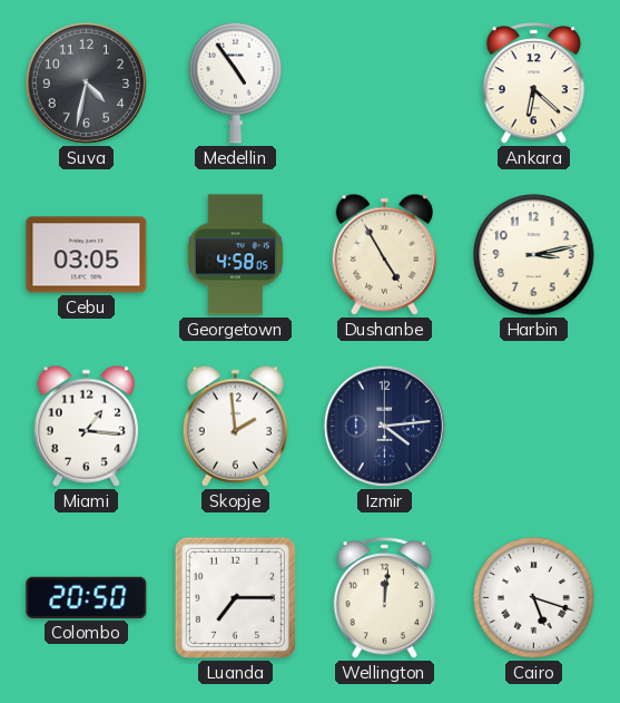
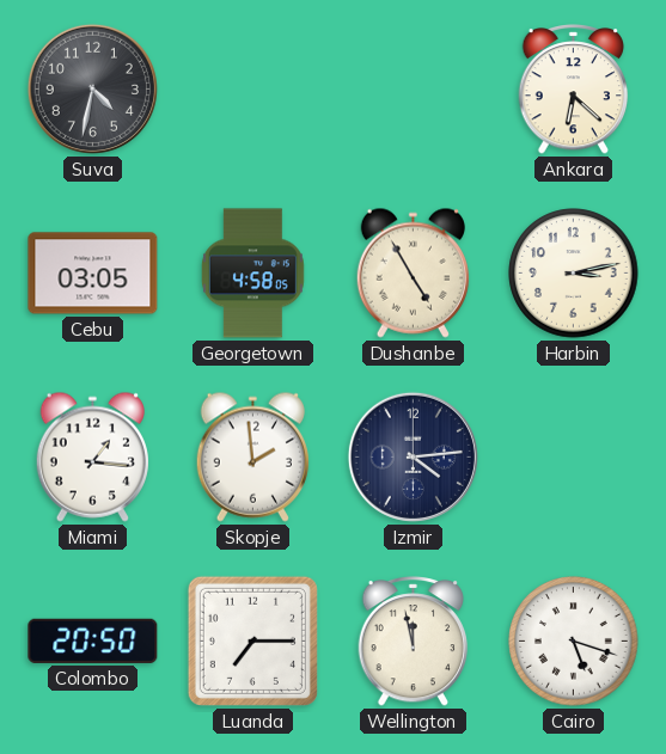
Medellin: 4:54 -> none
Wellington: 12:01 -> 11:58
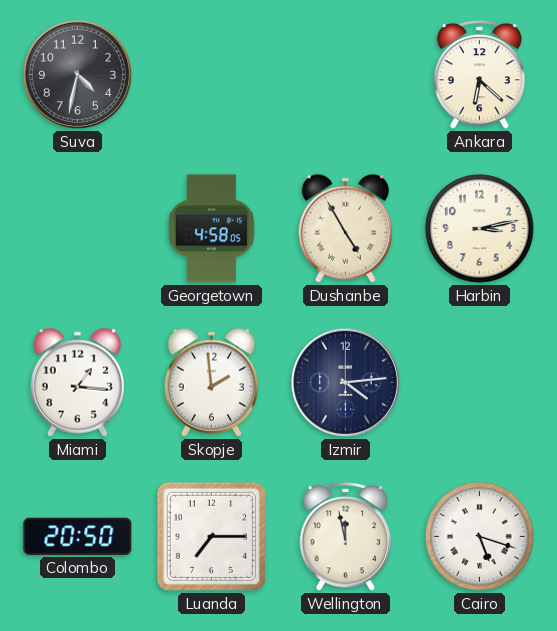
Cebu: 03:05 -> none
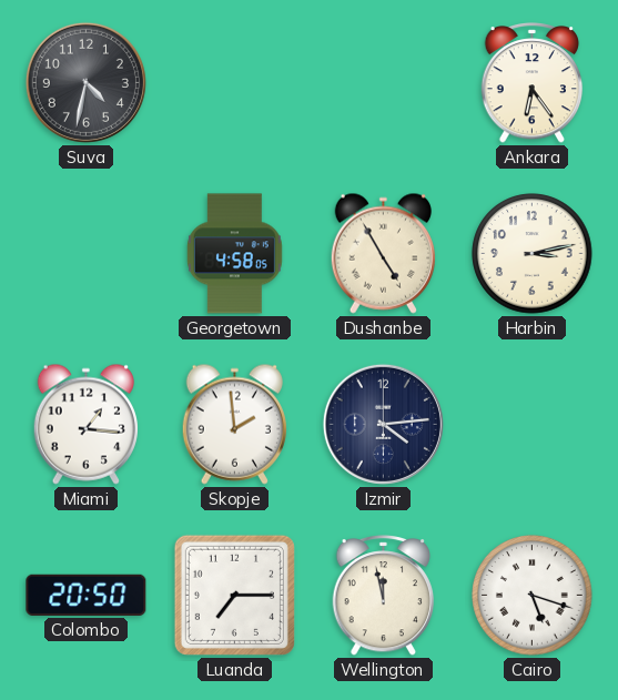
Ankara: 6:22 -> 6:24
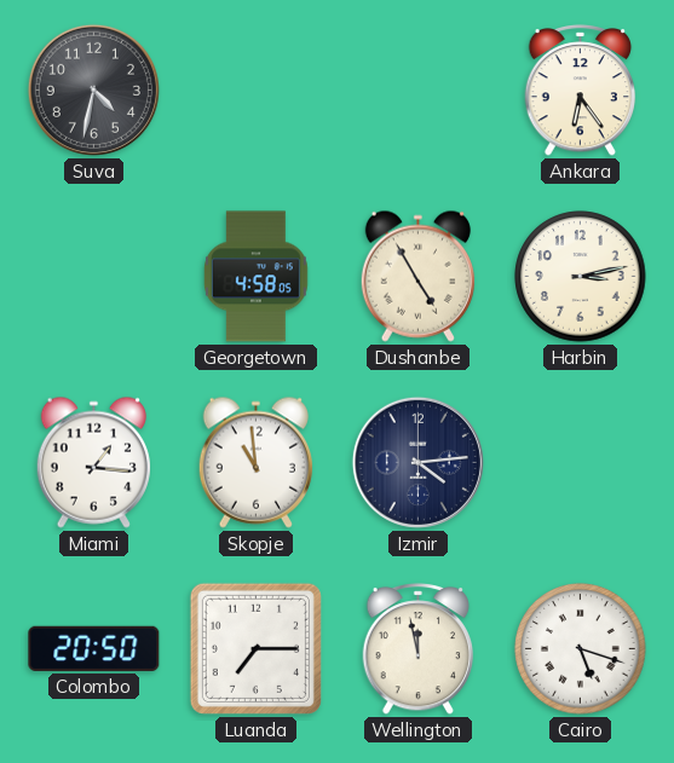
Skopje: 1:59 -> 10:59
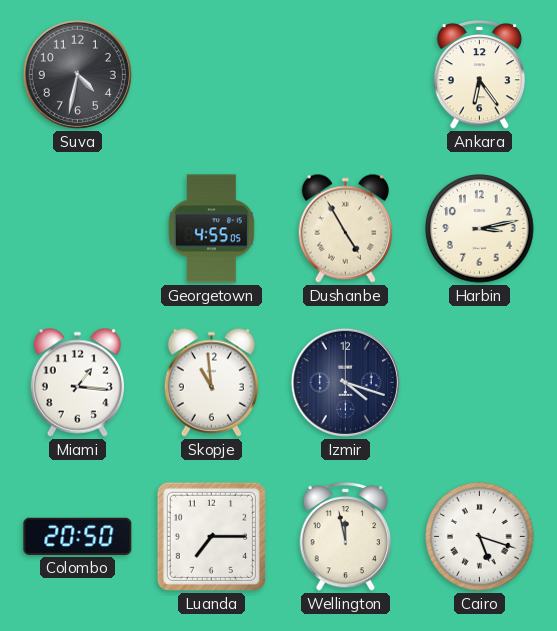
Georgetown: 4:58 -> 4:55
Izmir: 4:14 -> 4:18
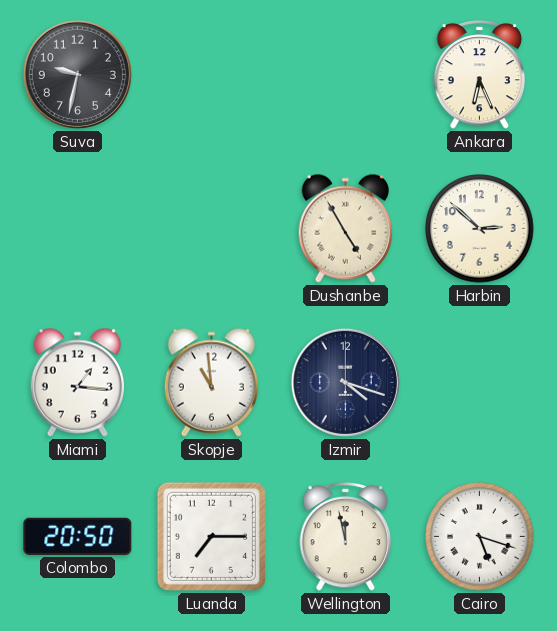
Suva: 4:32 -> 9:32
Ankara: 6:24 -> 6:26
Georgetown: 4:55 -> none
Harbin: 3:13 -> 2:52
